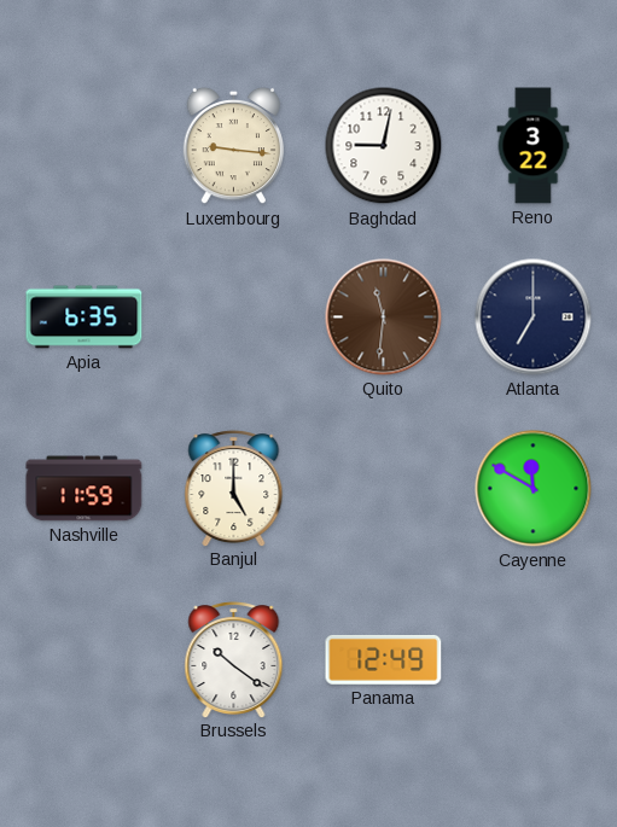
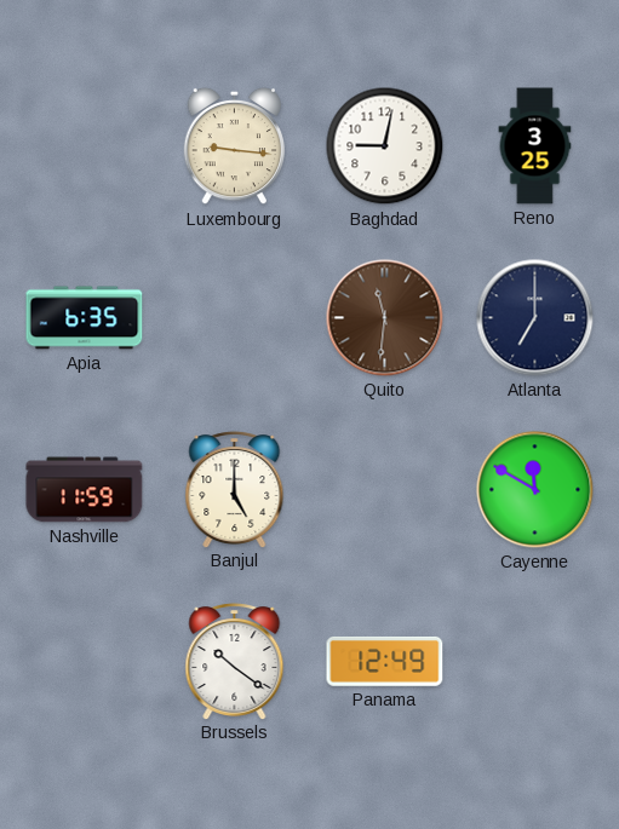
Reno: 3:22 -> 3:25
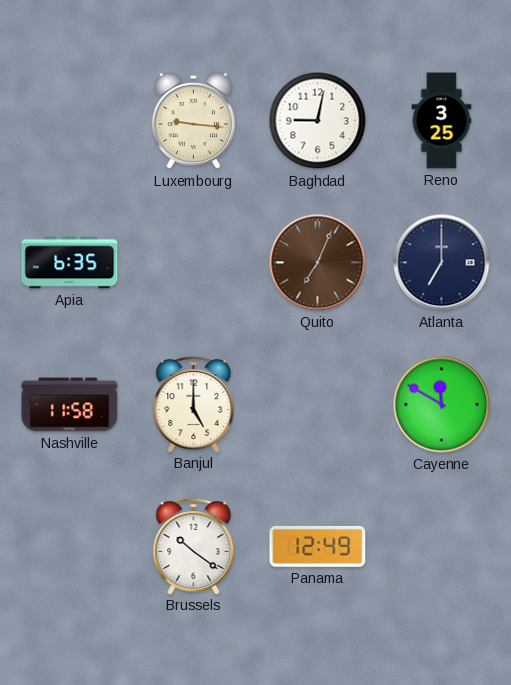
Quito: 11:31 -> 7:04
Nashville: 11:59 -> 11:58
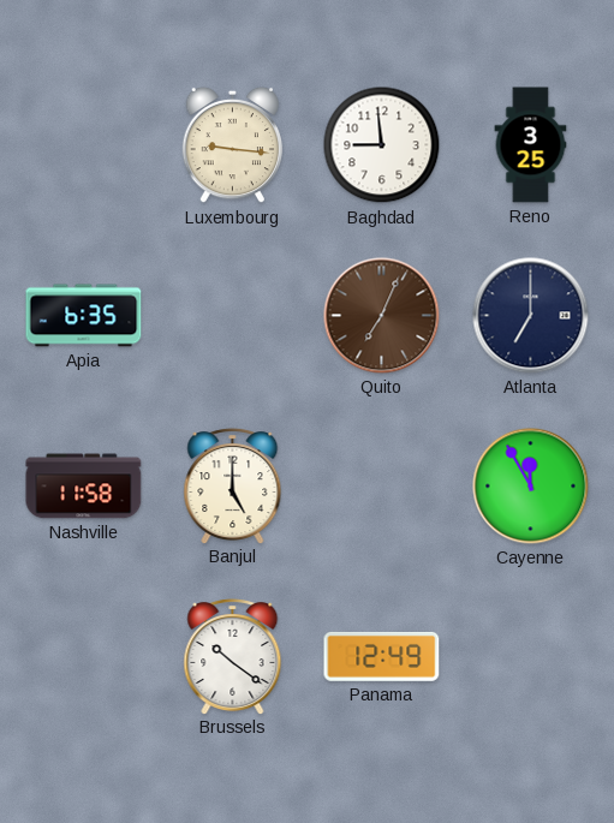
Baghdad: 9:02 -> 8:59
Cayenne: 11:50 -> 11:55
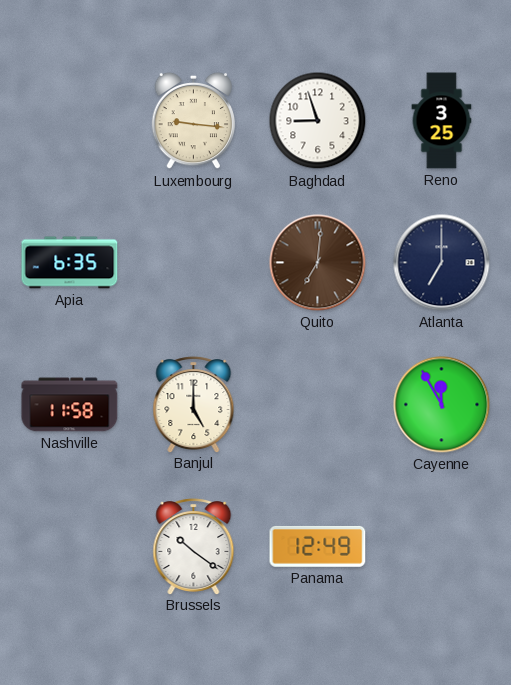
Baghdad: 8:59 -> 8:57
Quito: 7:04 -> 7:01
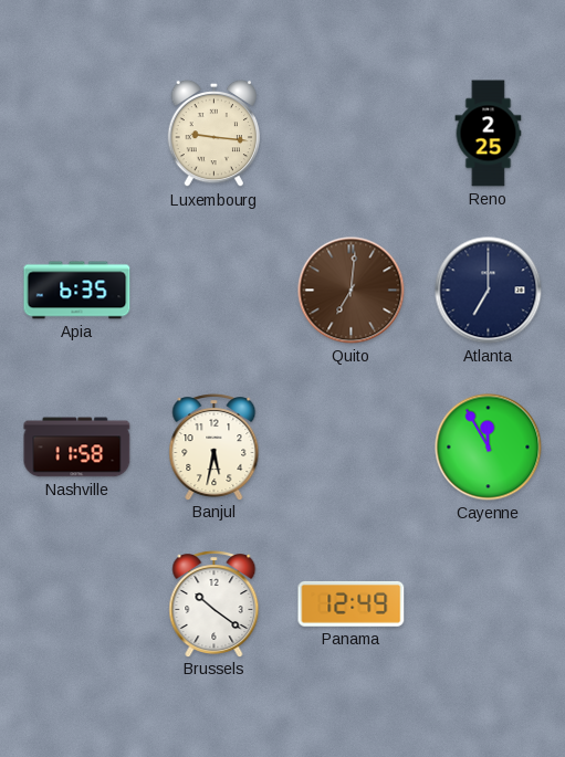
Baghdad: 8:57 -> none
Reno: 3:25 -> 2:25
Banjul: 5:00 -> 5:32
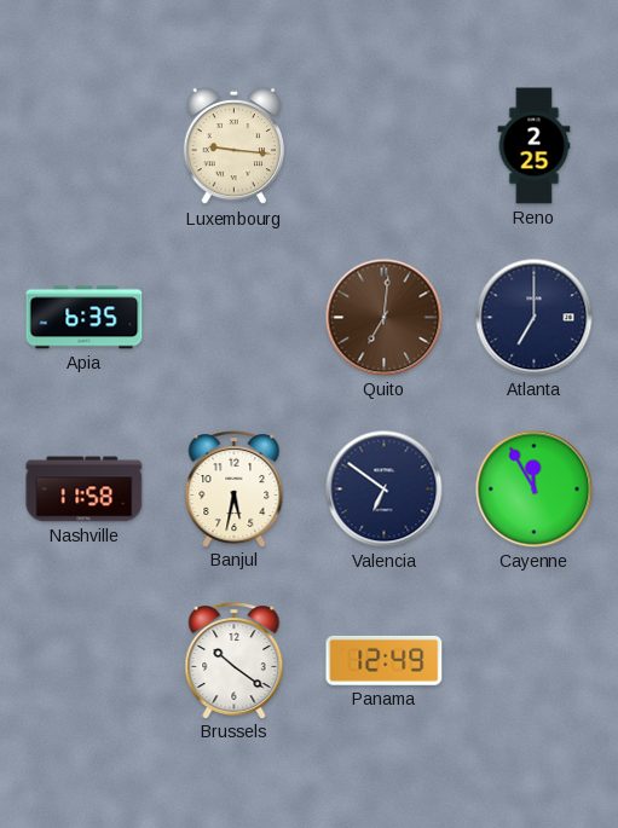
Valencia: none -> 6:51
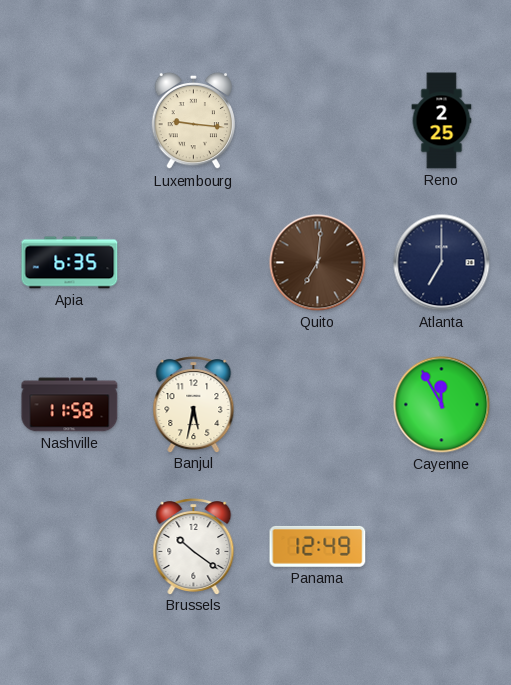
Valencia: 6:51 -> none
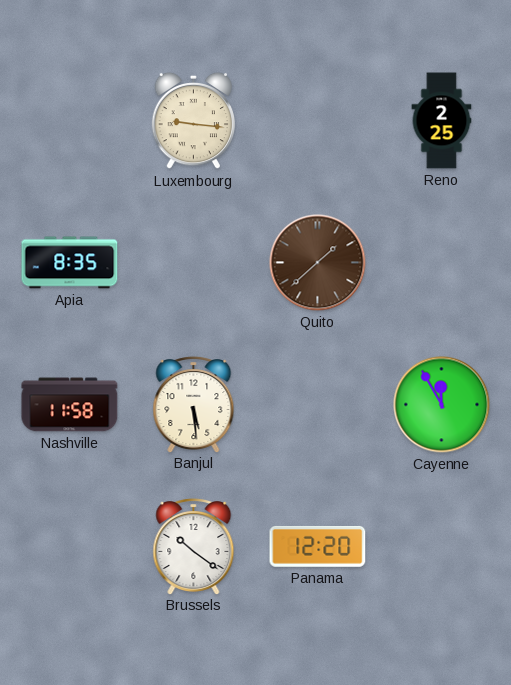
Apia: 6:35 -> 8:35
Quito: 7:01 -> 1:38
Atlanta: 7:00 -> none
Banjul: 5:32 -> 5:29
Panama: 12:49 -> 12:20
